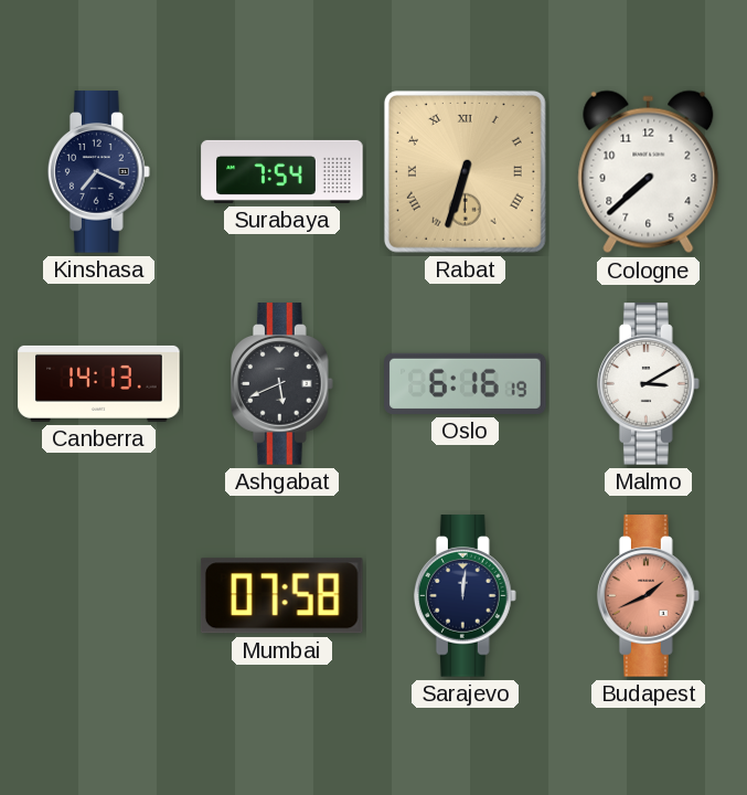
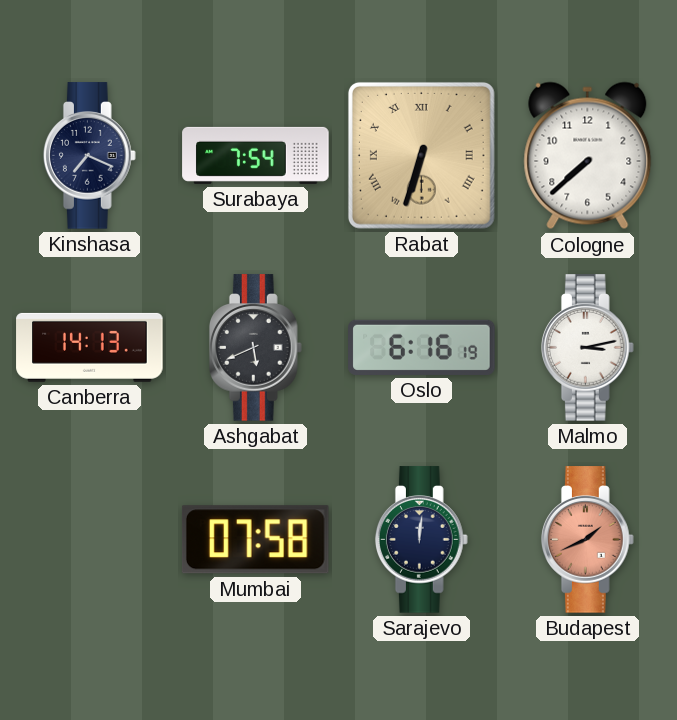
Malmo: 3:10 -> 3:13
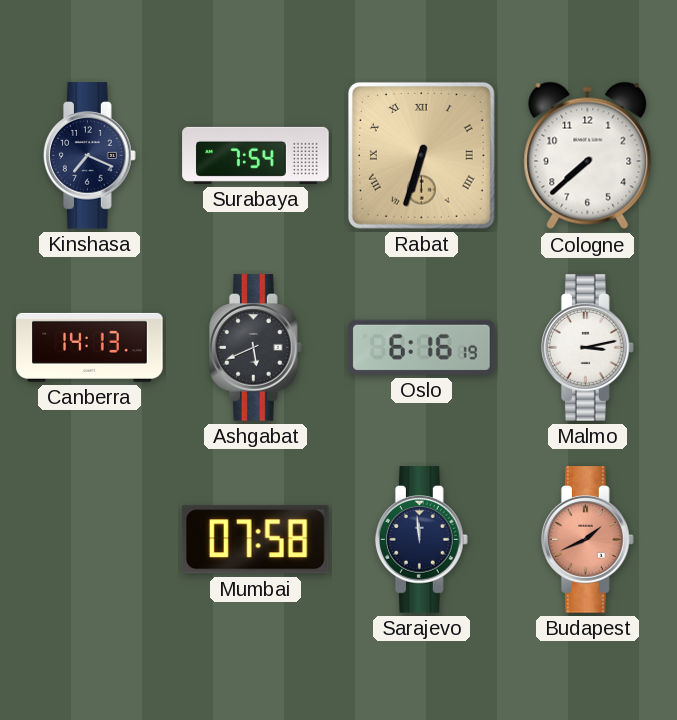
Sarajevo: 12:01 -> 11:59
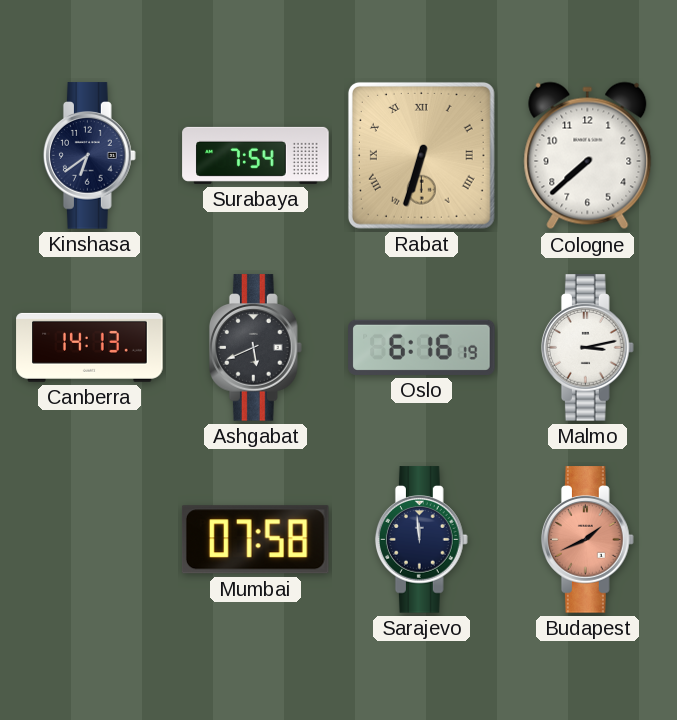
Kinshasa: 7:19 -> 6:39
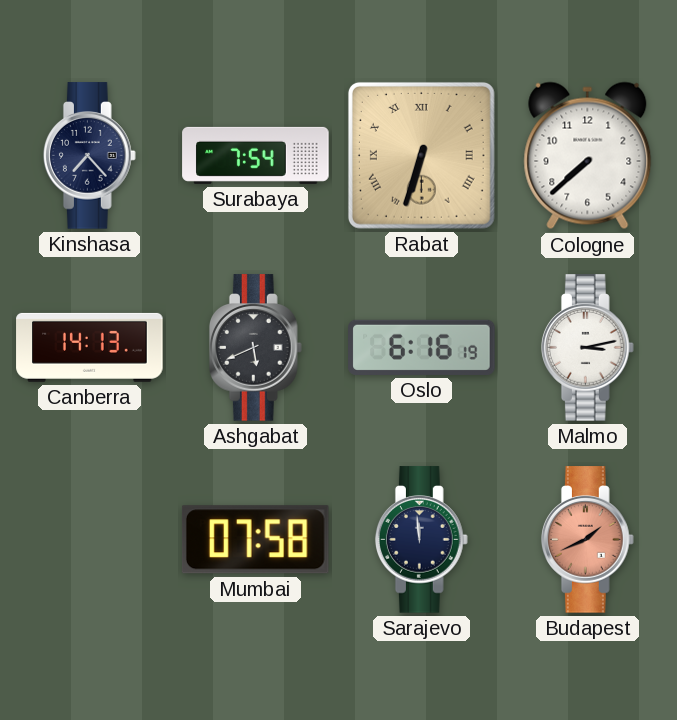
Kinshasa: 6:39 -> 7:23
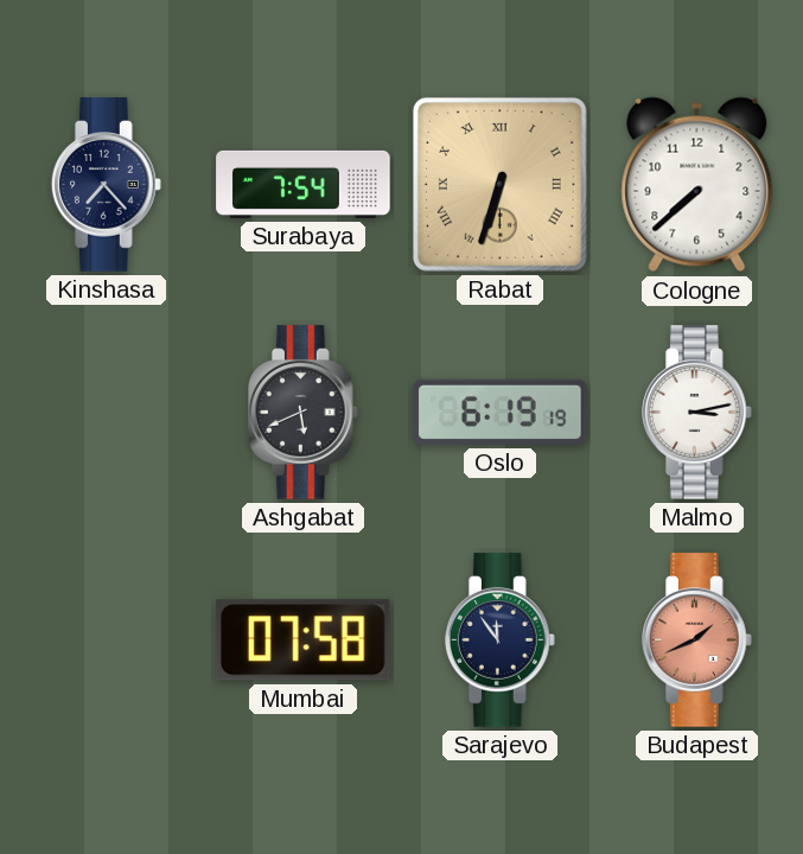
Canberra: 14:13 -> none
Oslo: 6:16 -> 6:19
Sarajevo: 11:59 -> 11:54
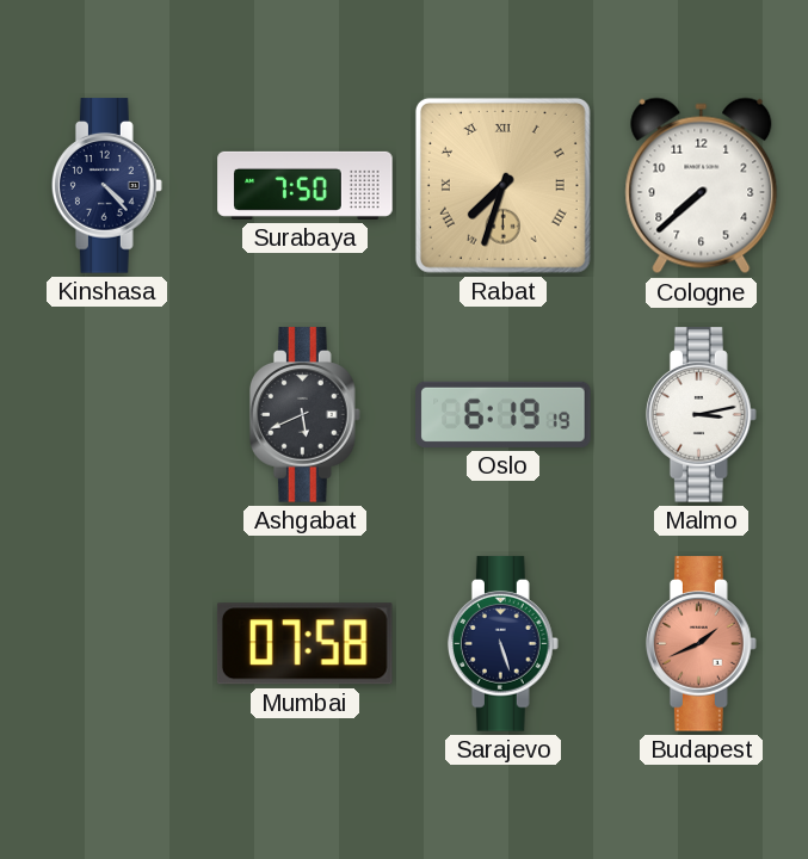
Kinshasa: 7:23 -> 4:23
Surabaya: 7:54 -> 7:50
Rabat: 6:33 -> 7:33
Sarajevo: 11:54 -> 5:27
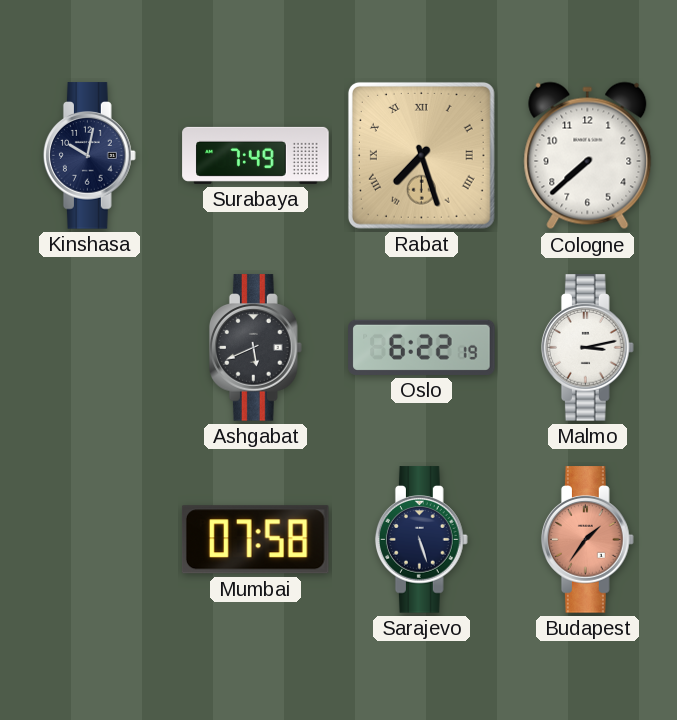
Kinshasa: 4:23 -> 10:02
Surabaya: 7:50 -> 7:49
Rabat: 7:33 -> 7:27
Oslo: 6:19 -> 6:22
Budapest: 1:41 -> 1:36
